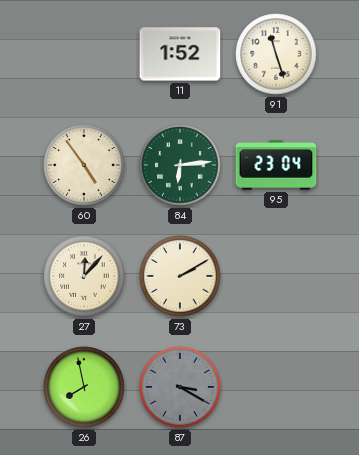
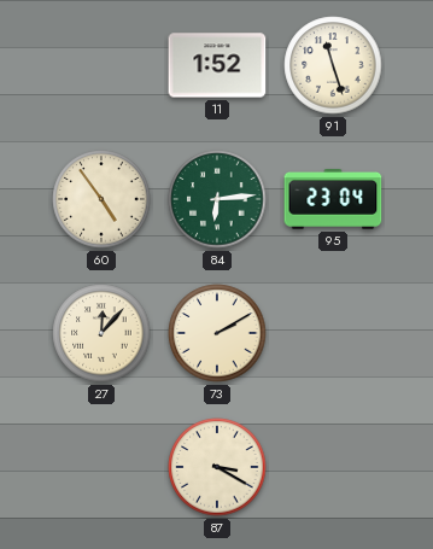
26: 7:58 -> none
87 dial: grey -> cream
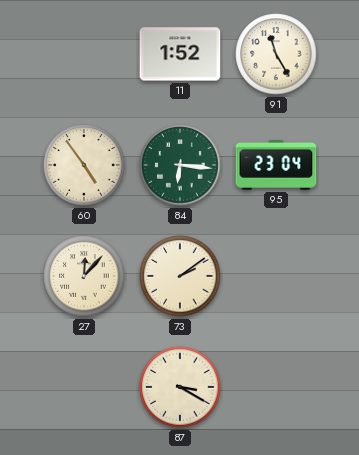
91: 11:27 -> 11:25
84: 6:14 -> 6:16
73: 2:10 -> 2:09
